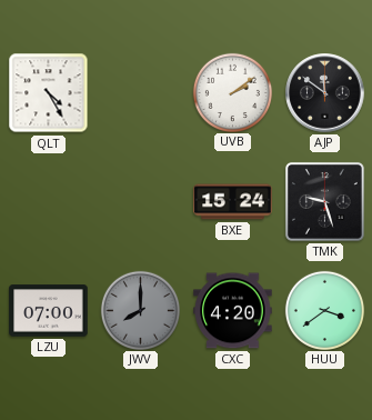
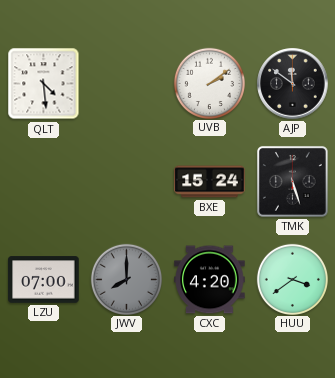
QLT: 4:25 -> 4:29
TMK: 9:27 -> 5:27
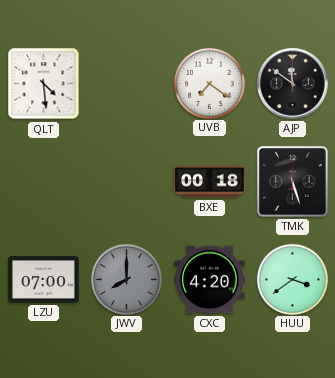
UVB: 2:09 -> 7:21
BXE: 15:24 -> 00:18
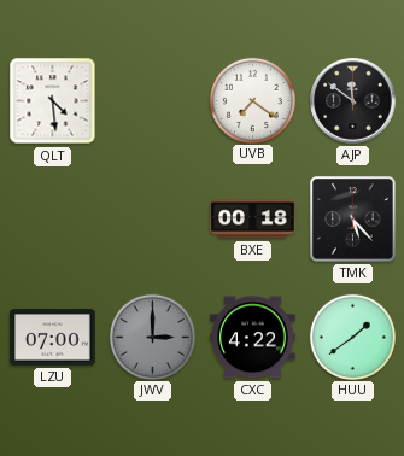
TMK: 5:27 -> 5:23
JWV: 8:00 -> 3:00
CXC: 4:20 -> 4:22
HUU: 3:39 -> 1:39
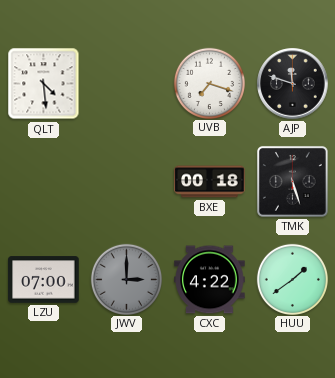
UVB: 7:21 -> 7:18
AJP: 11:51 -> 11:48
TMK: 5:23 -> 5:27
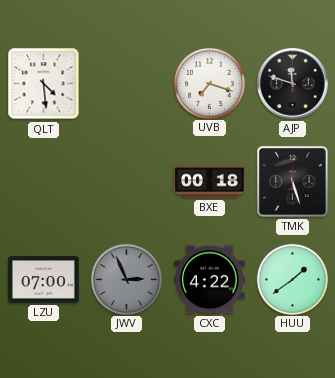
JWV: 3:00 -> 2:56
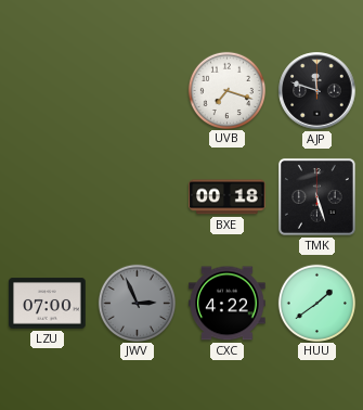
QLT: 4:29 -> none
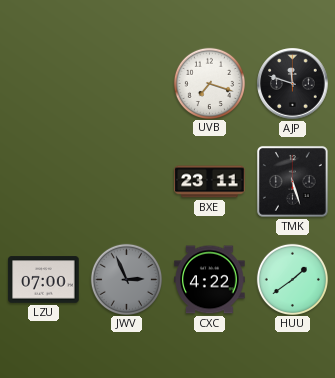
BXE: 00:18 -> 23:11
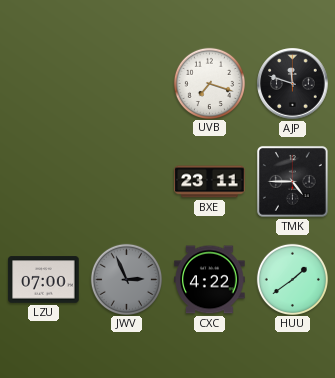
TMK: 5:27 -> 4:45
